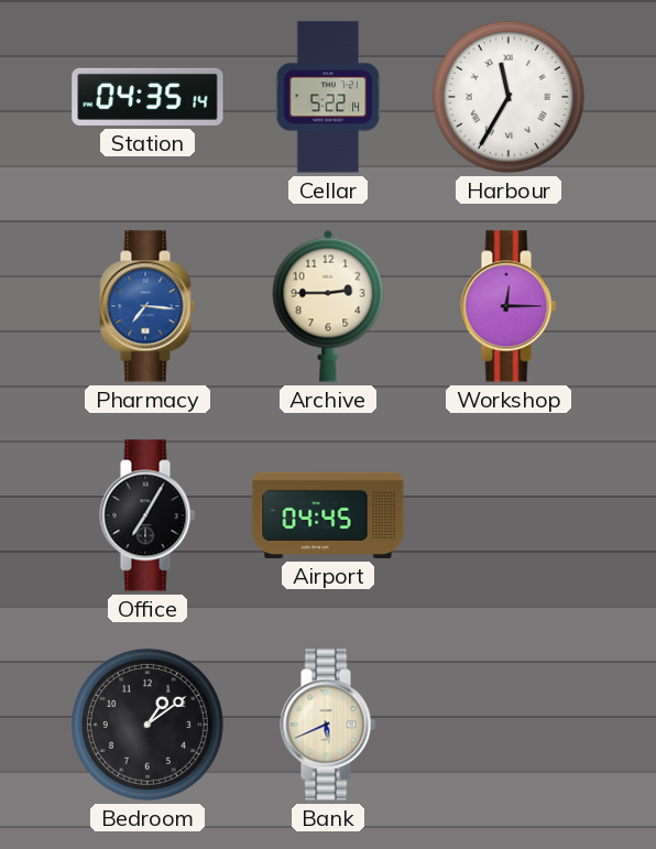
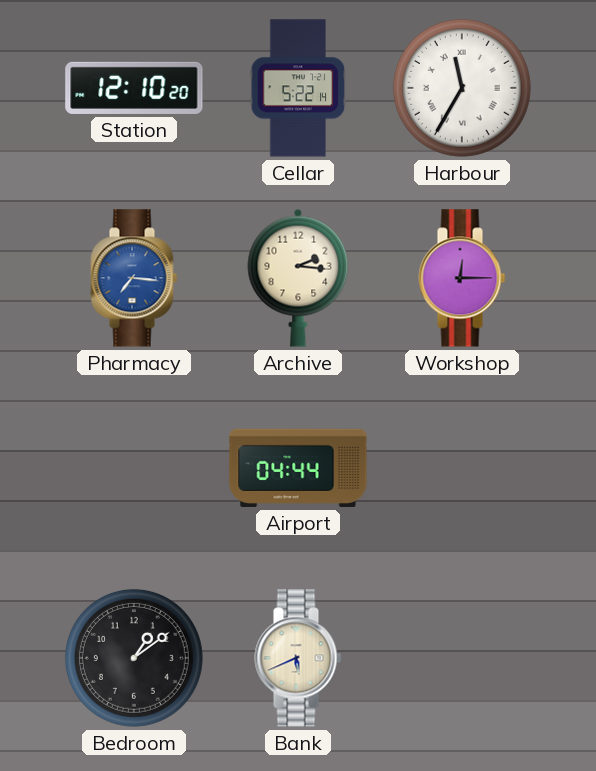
Station: 04:35 -> 12:10
Archive: 2:45 -> 2:16
Office: 7:05 -> none
Airport: 04:45 -> 04:44
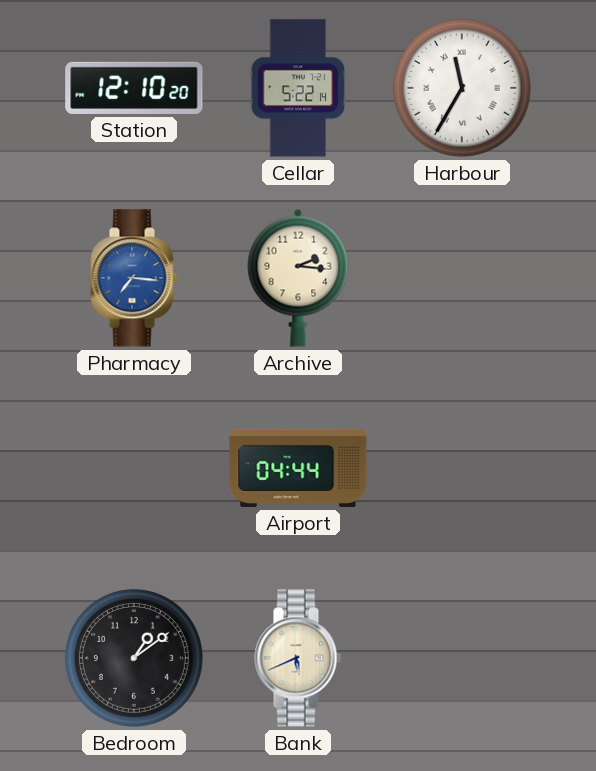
Workshop: 12:15 -> none
